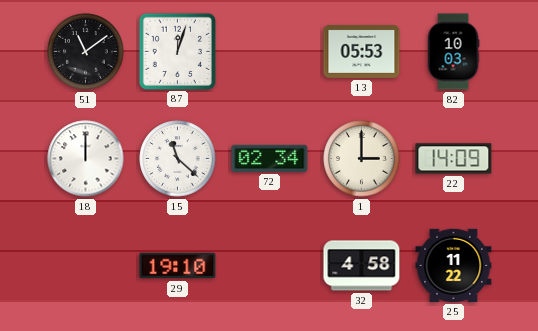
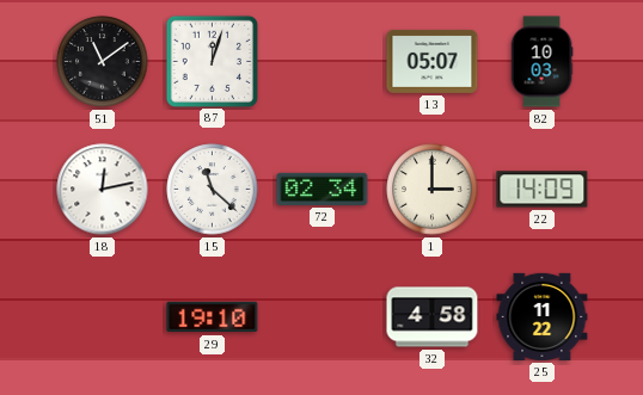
13: 05:53 -> 05:07
18: 12:00 -> 12:13
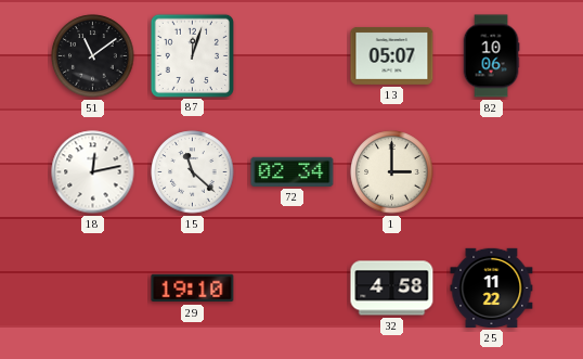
82: 10:03 -> 10:06
22: 14:09 -> none
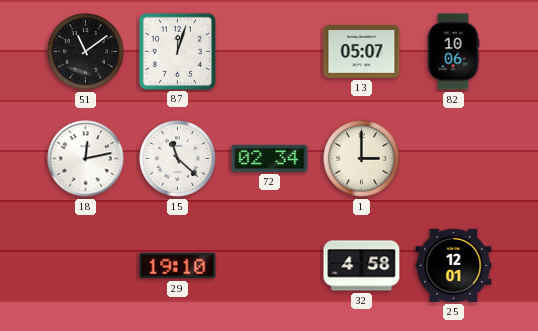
25: 11:22 -> 12:01
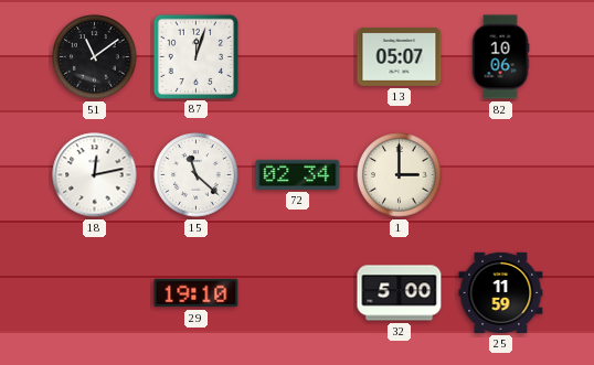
32: 4:58 -> 5:00
25: 12:01 -> 11:59
